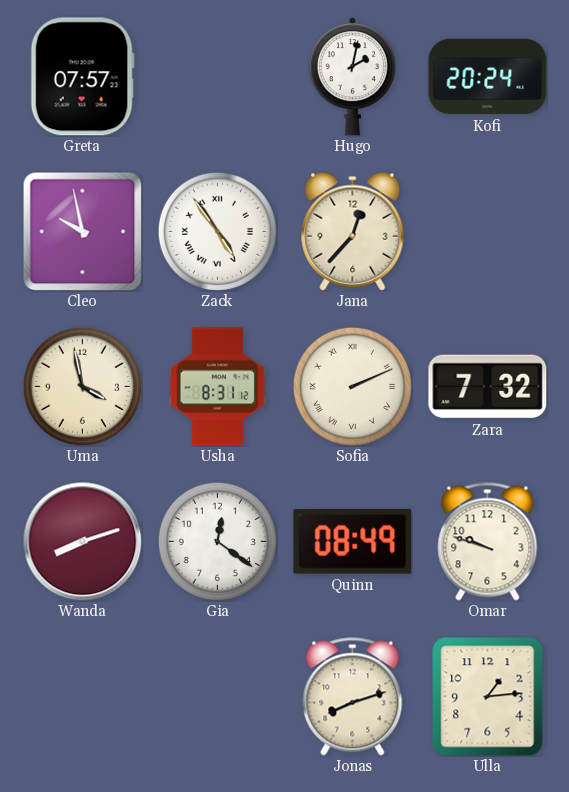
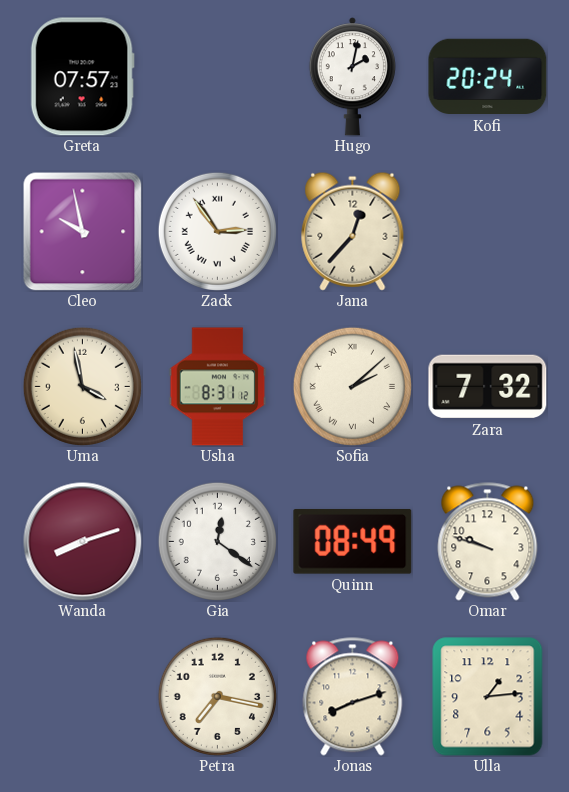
Zack: 4:54 -> 2:54
Sofia: 2:11 -> 2:08
Petra: none -> 7:17
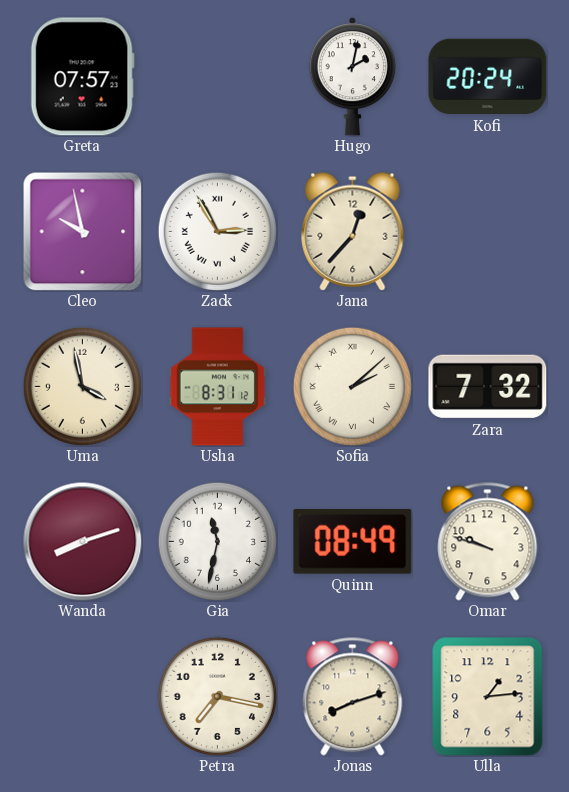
Zack: 2:54 -> 2:55
Gia: 12:21 -> 11:32
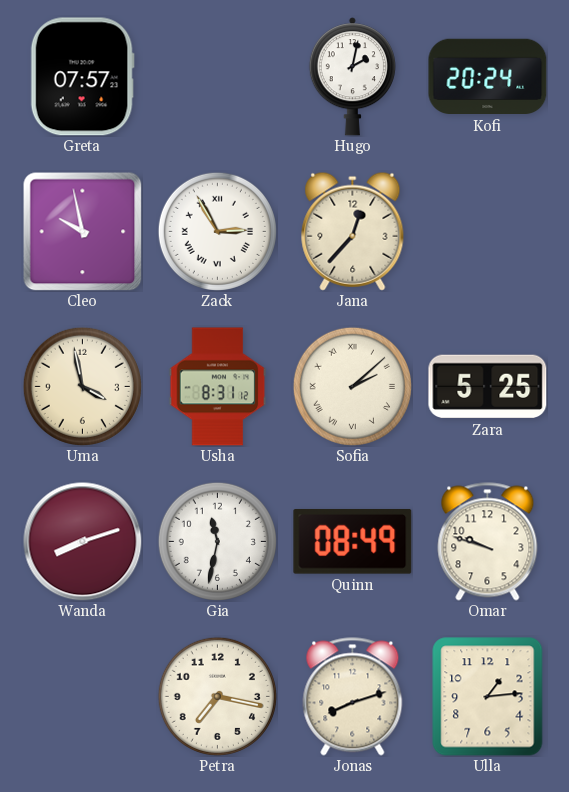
Zara: 7:32 -> 5:25
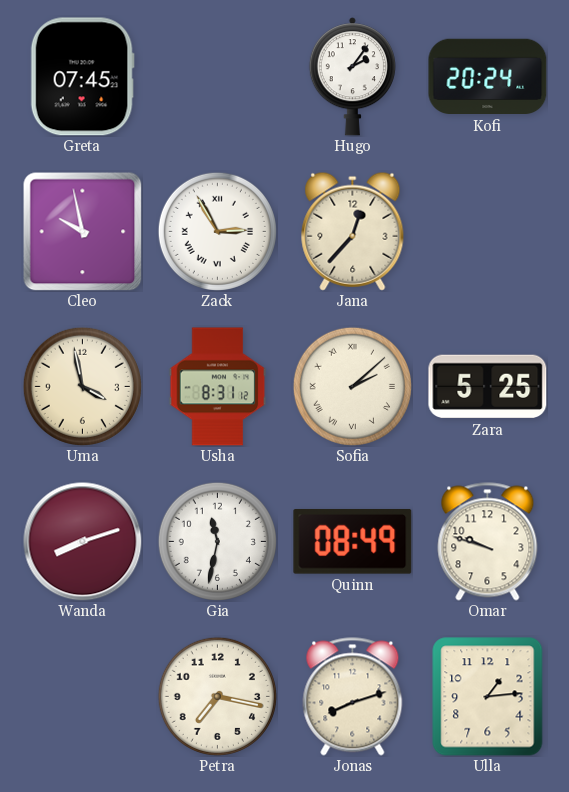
Greta: 07:57 -> 07:45
Hugo: 2:02 -> 2:06
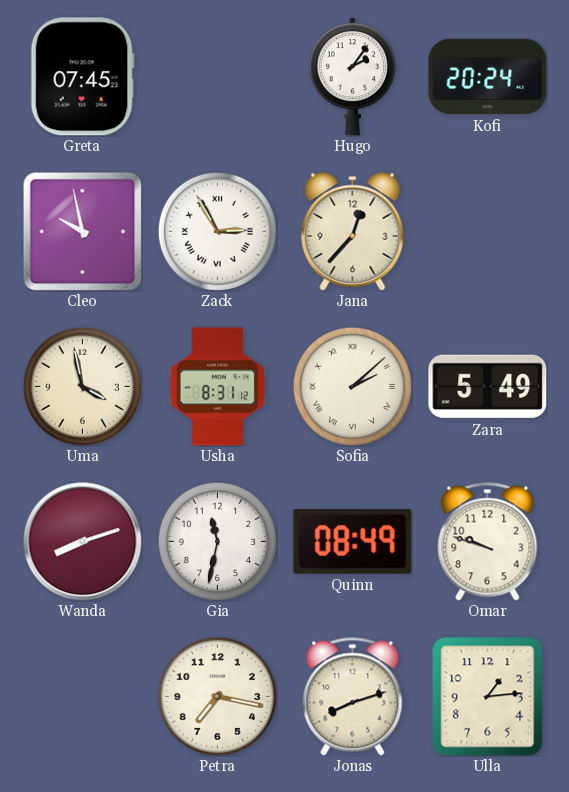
Zara: 5:25 -> 5:49
